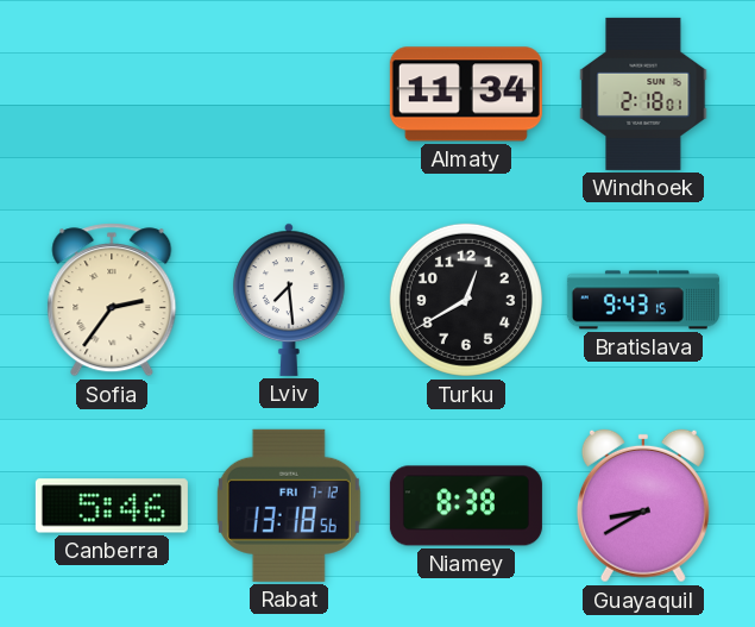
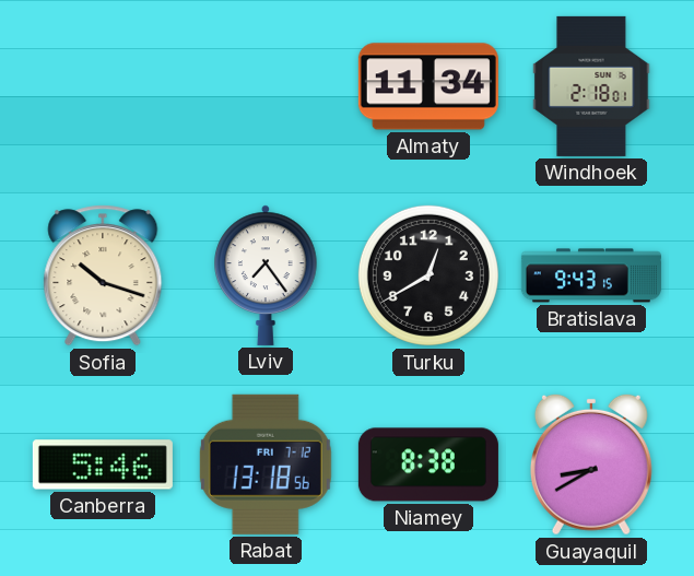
Sofia: 2:36 -> 10:18
Lviv: 7:29 -> 7:24
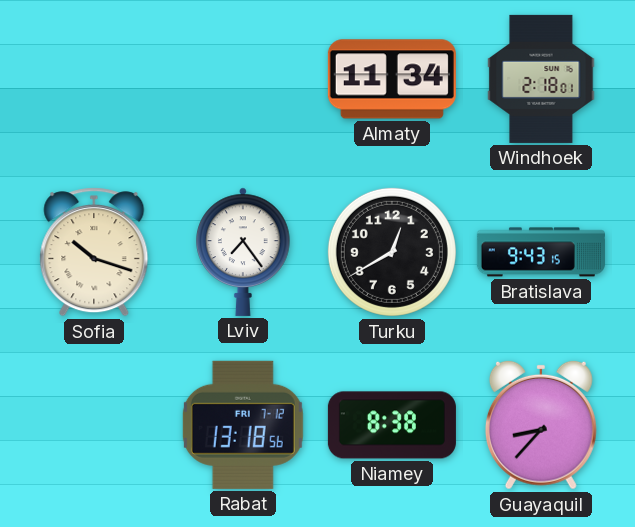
Canberra: 5:46 -> none
Guayaquil: 8:40 -> 8:37
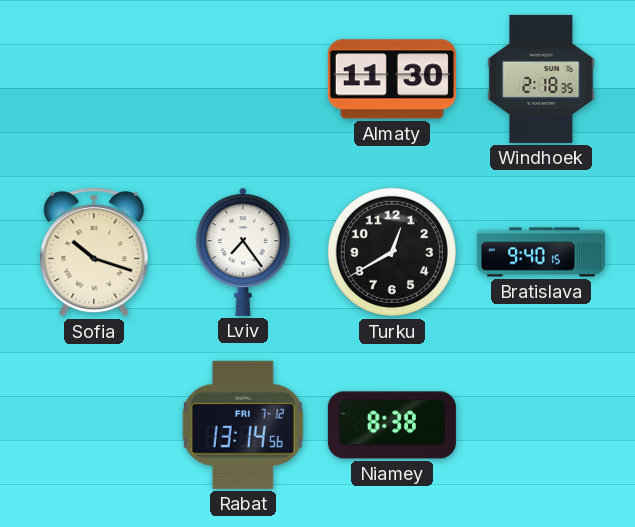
Almaty: 11:34 -> 11:30
Windhoek: 2:18:01 -> 2:18:35
Bratislava: 9:43 -> 9:40
Rabat: 13:18 -> 13:14
Guayaquil: 8:37 -> none
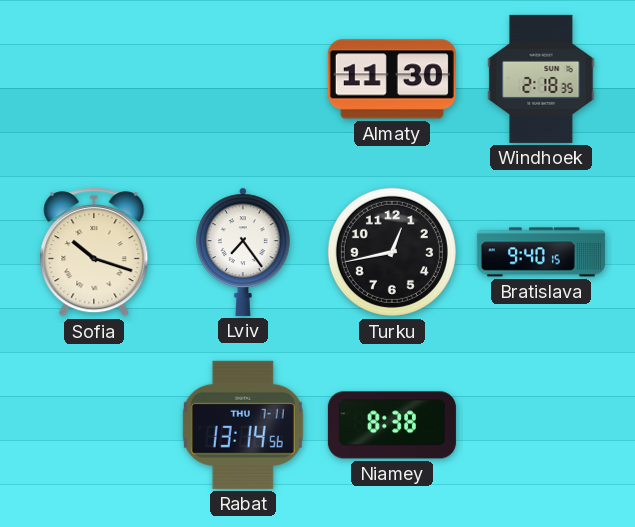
Turku: 12:40 -> 12:43
Rabat date: FRI 7-12 -> THU 7-11
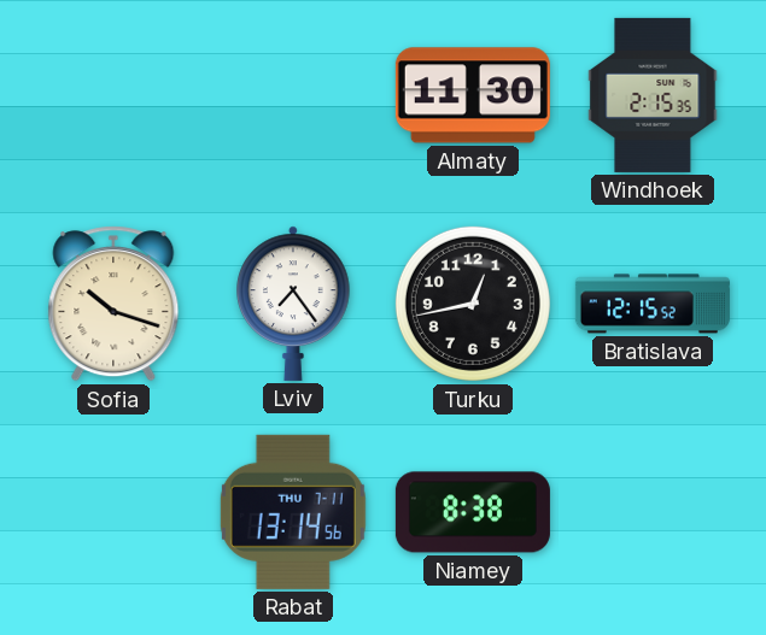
Windhoek: 2:18 -> 2:15
Bratislava: 9:40 -> 12:15
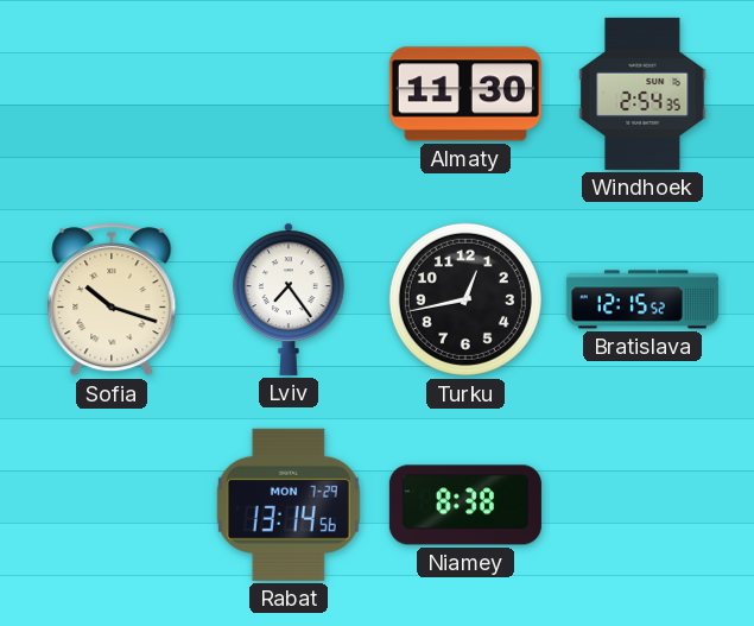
Windhoek: 2:15 -> 2:54
Rabat date: THU 7-11 -> MON 7-29
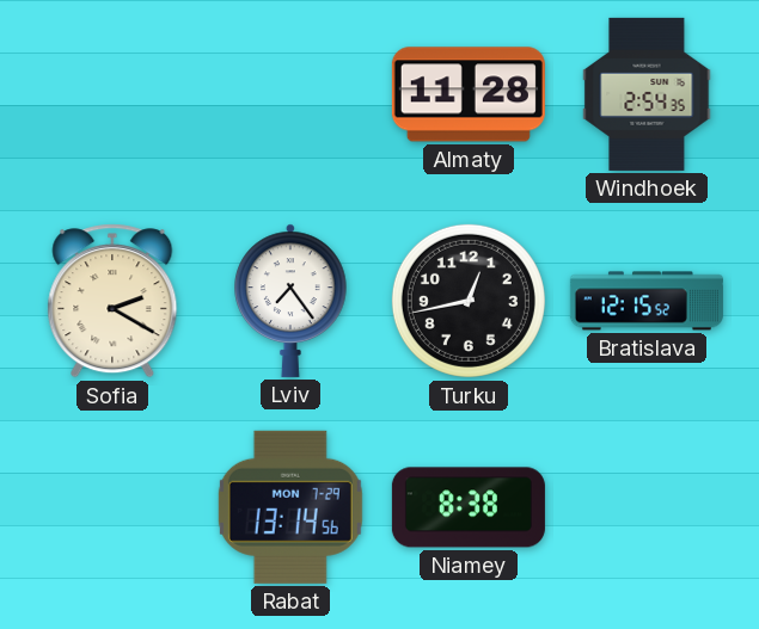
Almaty: 11:30 -> 11:28
Sofia: 10:18 -> 2:20
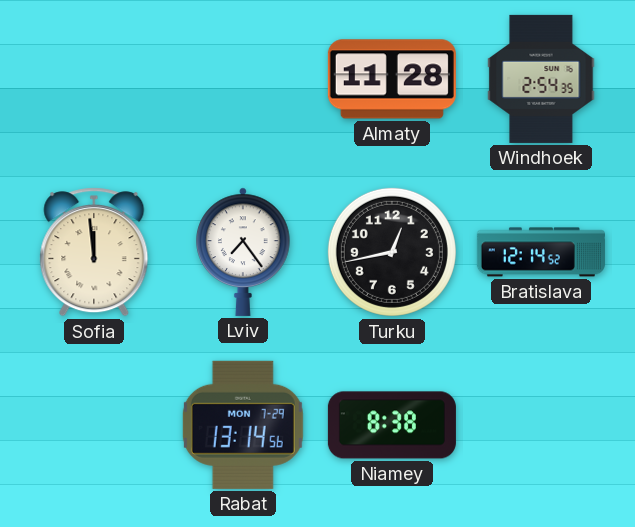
Sofia: 2:20 -> 11:59
Bratislava: 12:15 -> 12:14
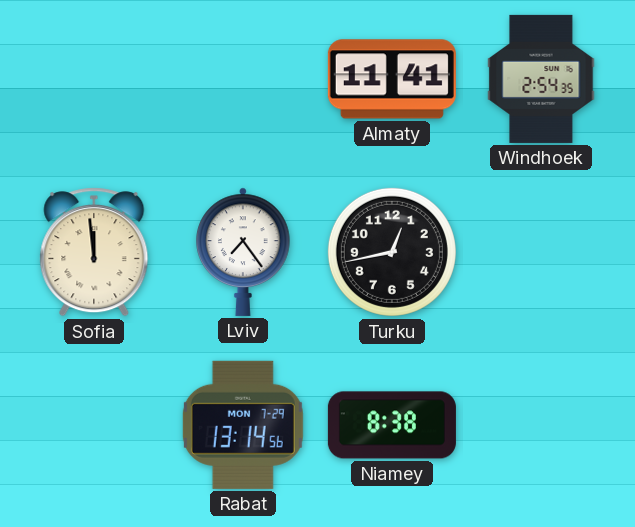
Almaty: 11:28 -> 11:41
Bratislava: 12:14 -> none
